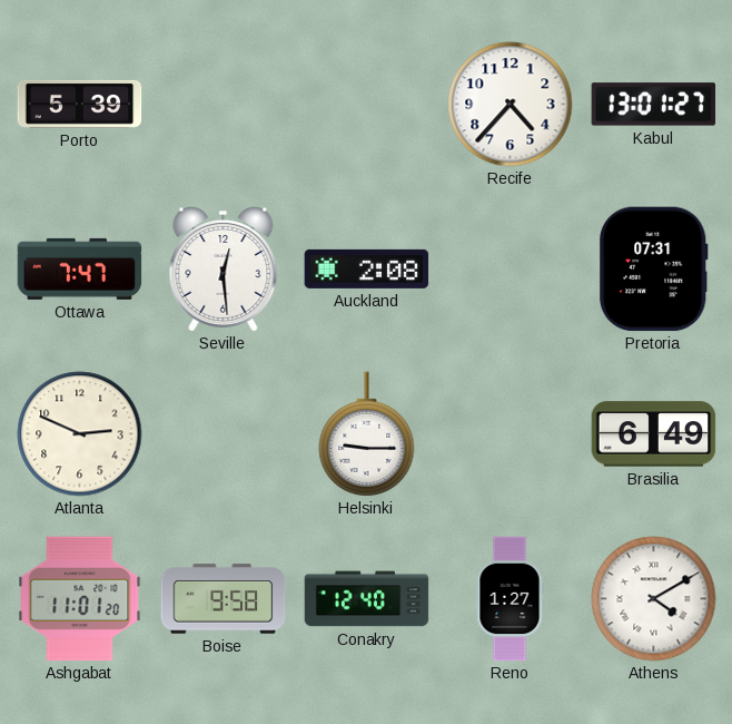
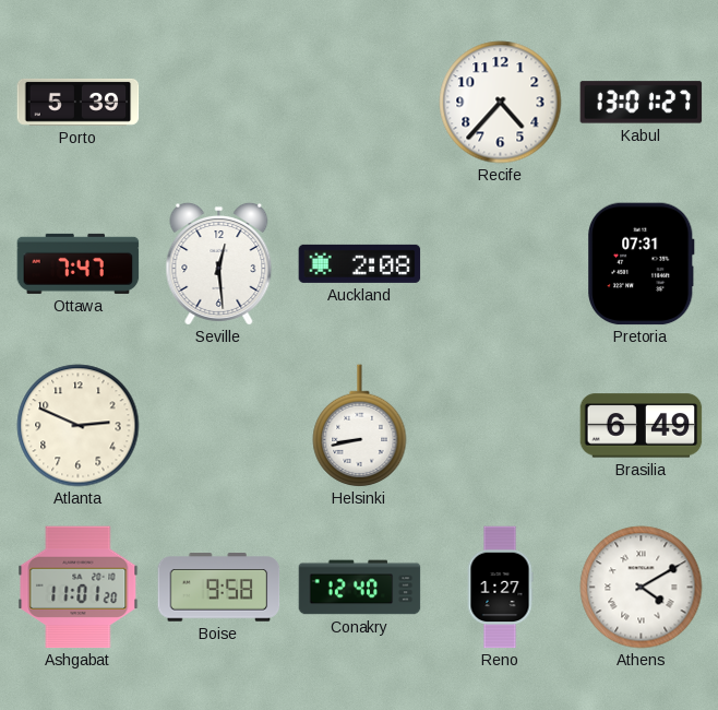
Helsinki: 9:15 -> 8:43
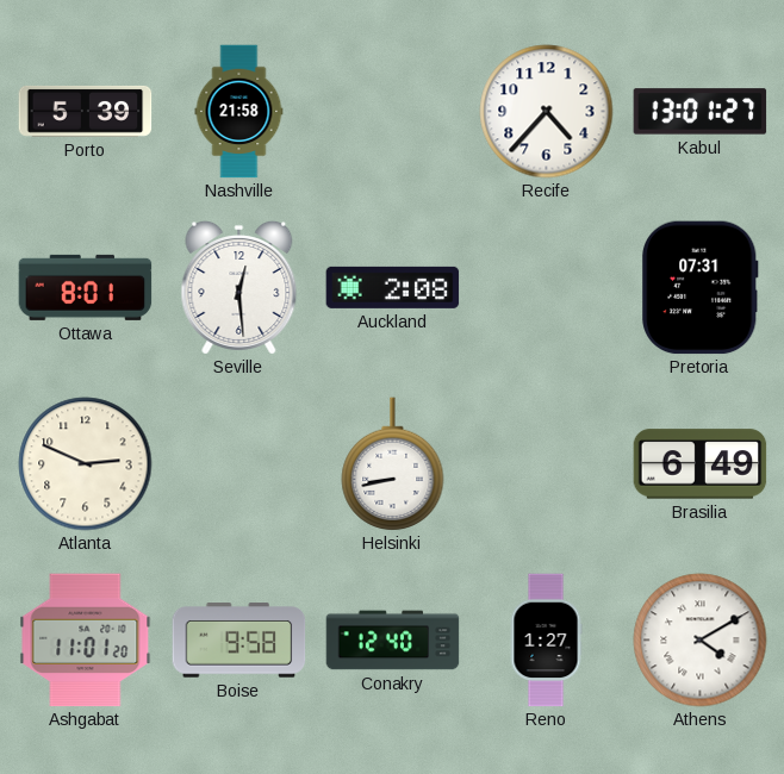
Nashville: none -> 21:58
Ottawa: 7:47 -> 8:01
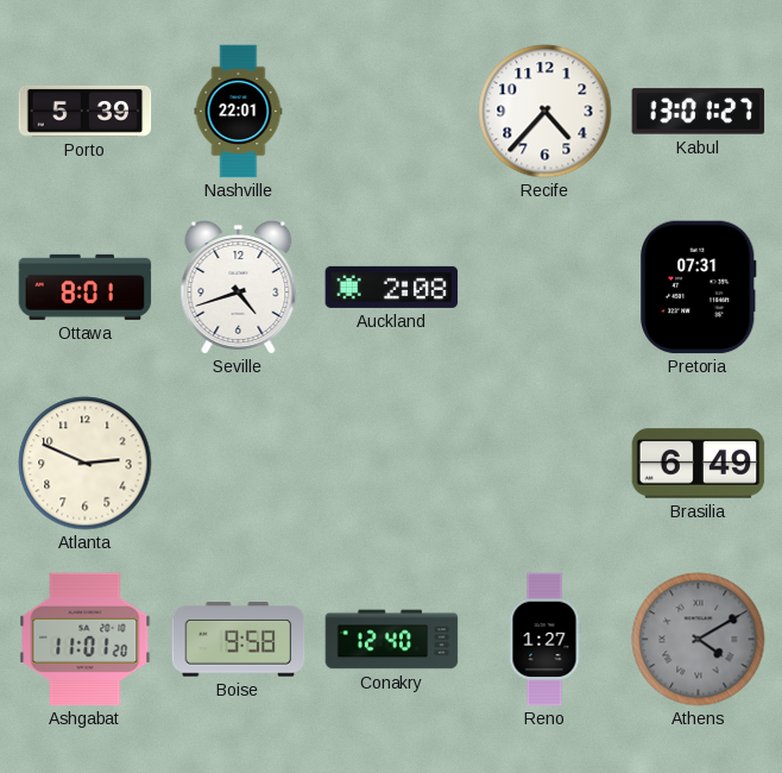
Nashville: 21:58 -> 22:01
Seville: 12:29 -> 4:42
Helsinki: 8:43 -> none
Athens dial: white -> grey
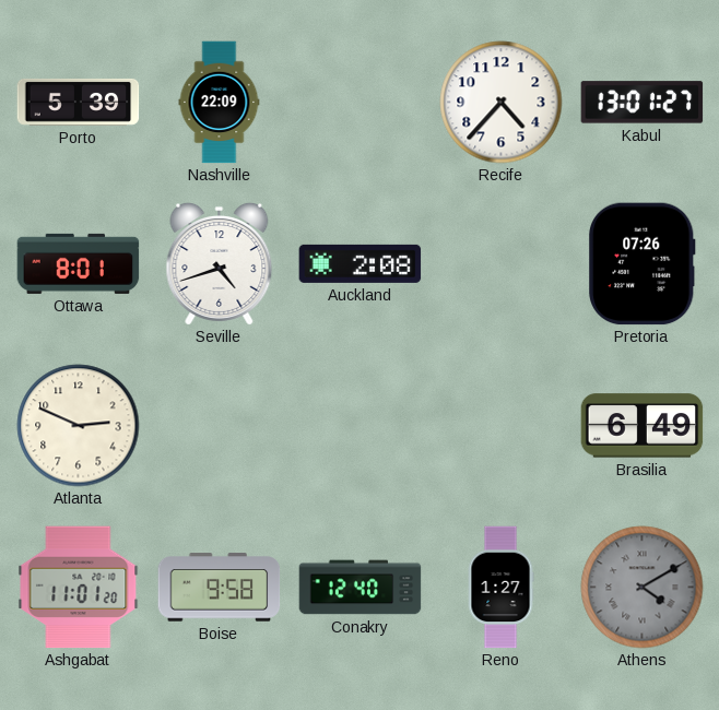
Nashville: 22:01 -> 22:09
Pretoria: 07:31 -> 07:26
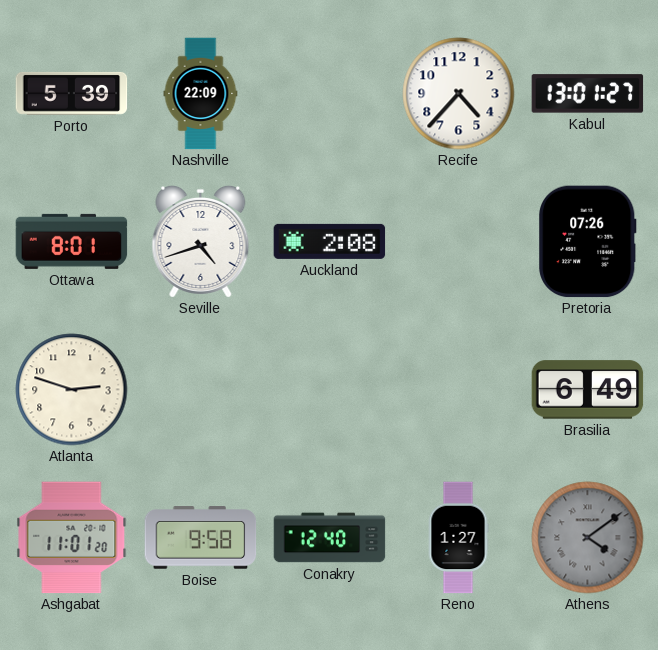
Atlanta: 2:49 -> 2:48
Athens: 4:10 -> 4:09
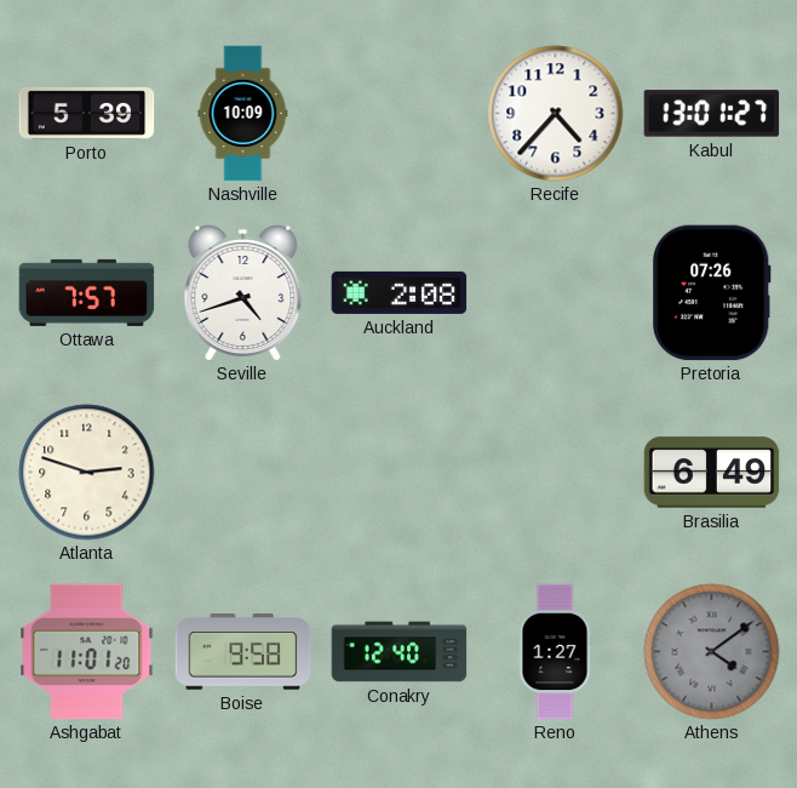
Nashville: 22:09 -> 10:09
Ottawa: 8:01 -> 7:57
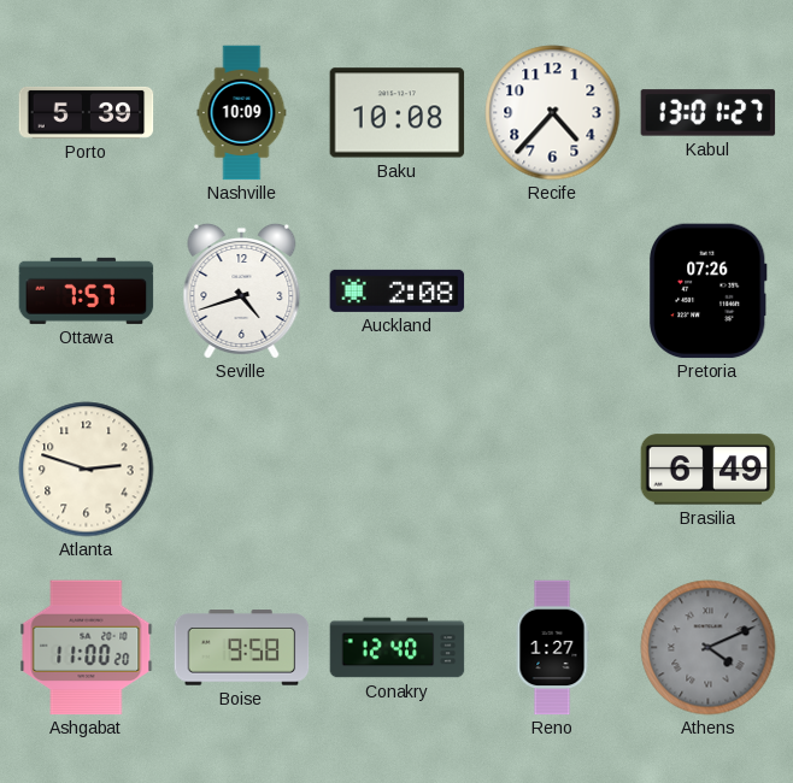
Baku: none -> 10:08
Ashgabat: 11:01 -> 11:00
Athens: 4:09 -> 4:11
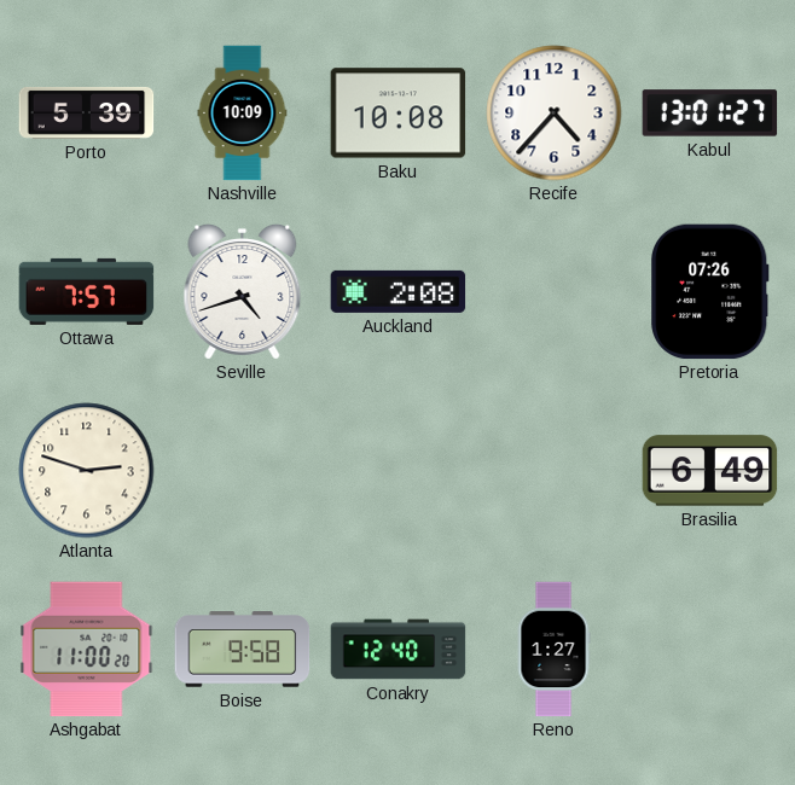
Athens: 4:11 -> none
